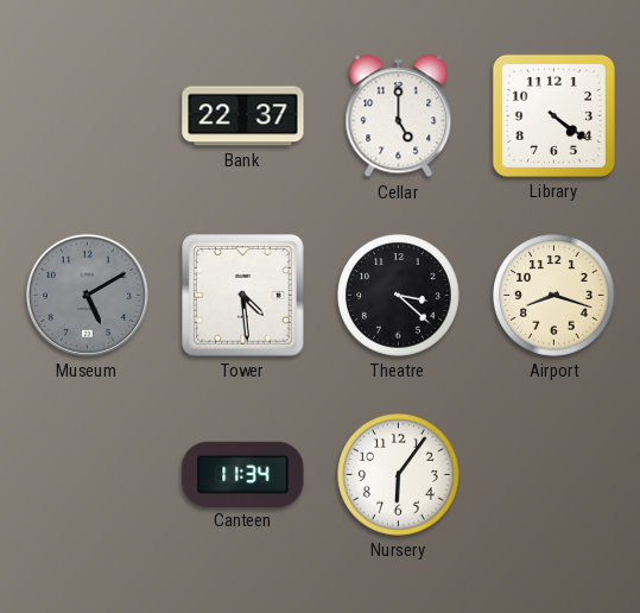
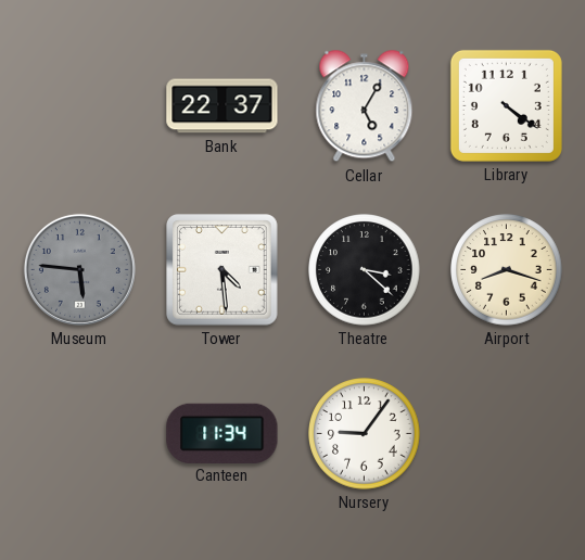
Cellar: 5:00 -> 5:05
Museum: 5:10 -> 5:46
Nursery: 6:06 -> 9:06
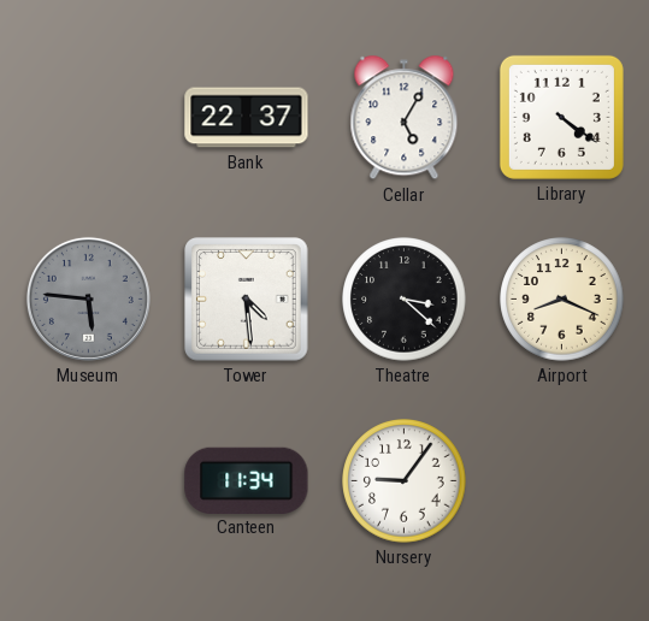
Airport: 8:18 -> 8:19
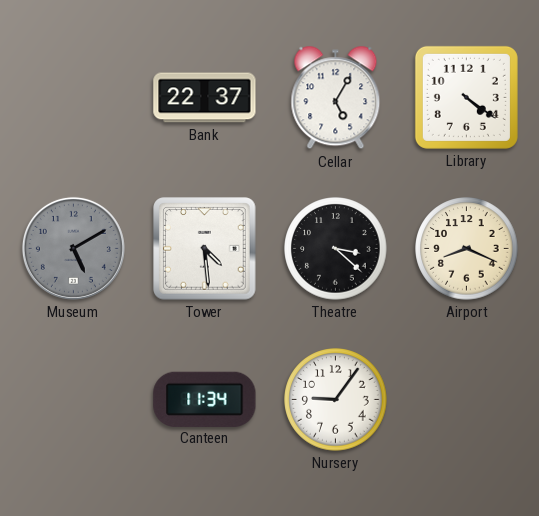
Museum: 5:46 -> 5:10
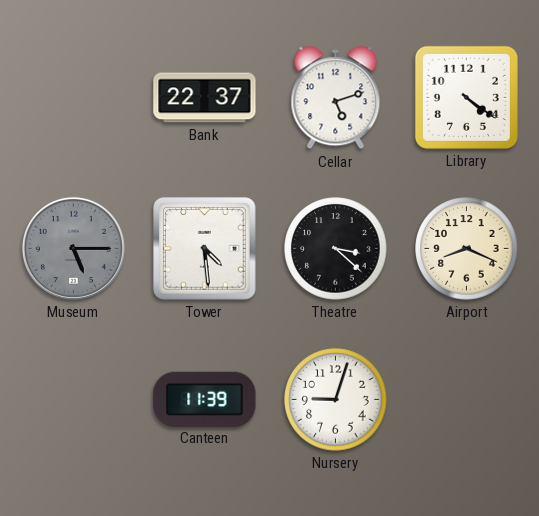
Cellar: 5:05 -> 5:12
Museum: 5:10 -> 5:15
Canteen: 11:34 -> 11:39
Nursery: 9:06 -> 9:03
